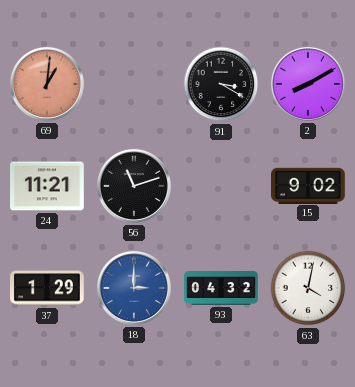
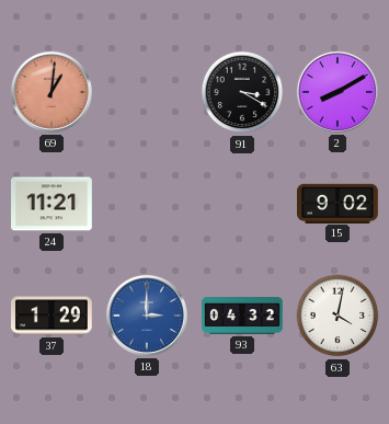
56: 11:12 -> none
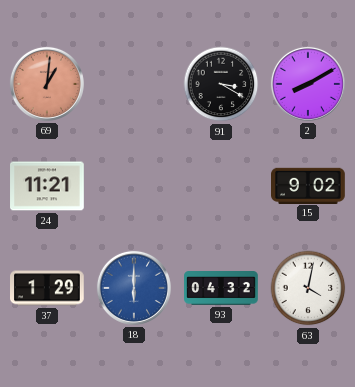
18: 3:00 -> 6:00
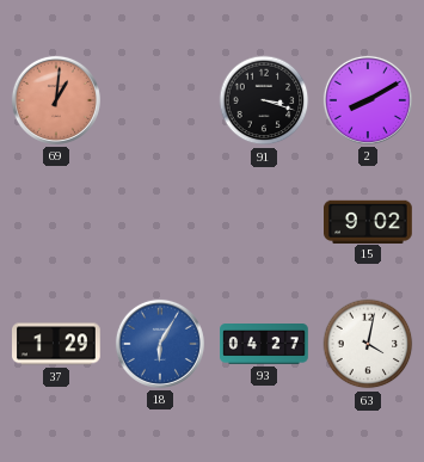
91: 3:20 -> 3:18
24: 11:21 -> none
18: 6:00 -> 6:05
93: 04:32 -> 04:27
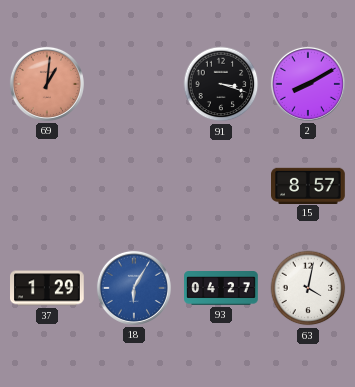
15: 9:02 -> 8:57
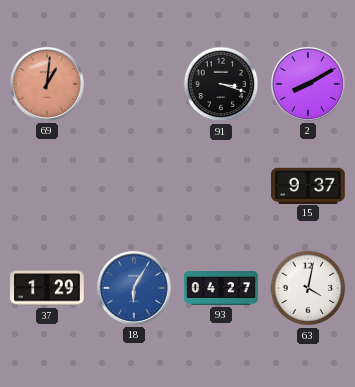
15: 8:57 -> 9:37
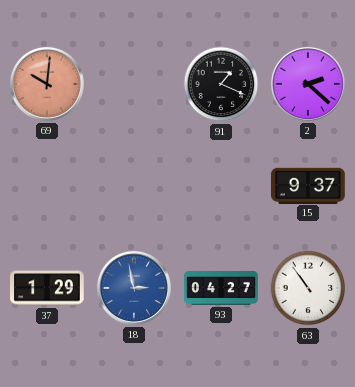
69: 1:01 -> 10:01
91: 3:18 -> 1:19
2: 8:10 -> 2:22
18: 6:05 -> 2:58
63: 4:02 -> 10:54
